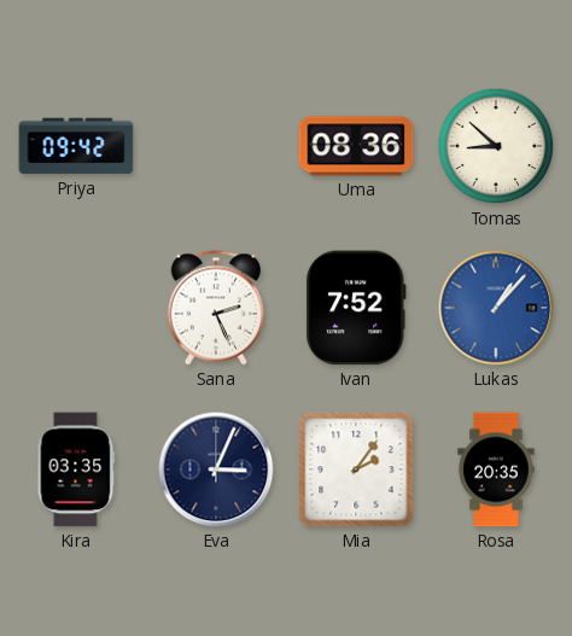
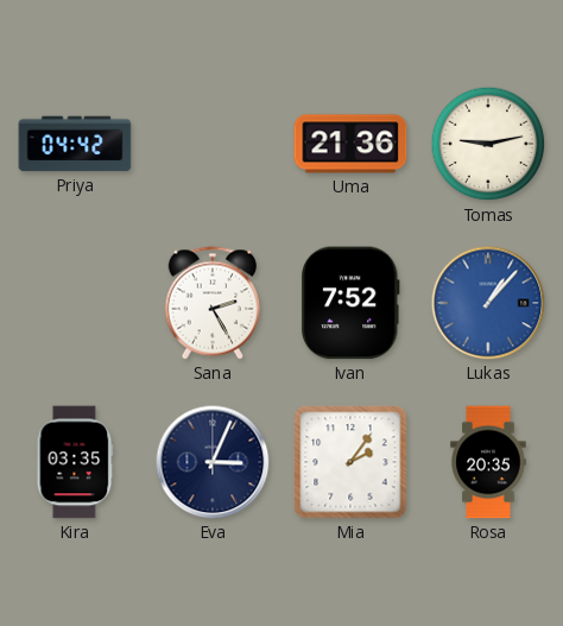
Priya: 09:42 -> 04:42
Uma: 08:36 -> 21:36
Tomas: 8:52 -> 9:13
Sana: 2:26 -> 2:25
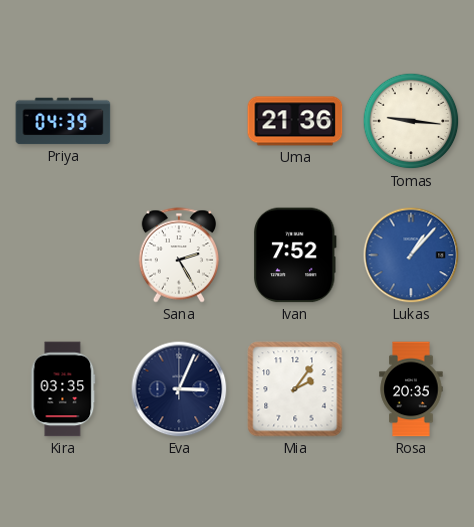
Priya: 04:42 -> 04:39
Tomas: 9:13 -> 9:16
